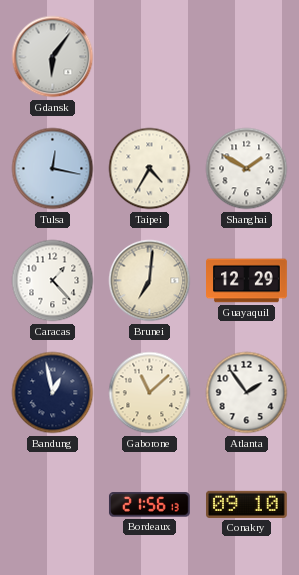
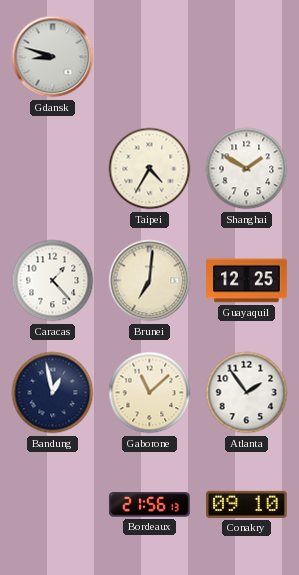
Gdansk: 6:06 -> 8:48
Tulsa: 12:17 -> none
Guayaquil: 12:29 -> 12:25
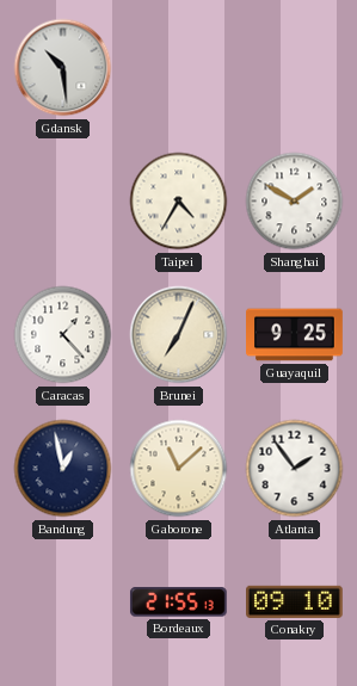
Gdansk: 8:48 -> 10:29
Brunei: 7:01 -> 7:04
Guayaquil: 12:25 -> 9:25
Bordeaux: 21:56 -> 21:55
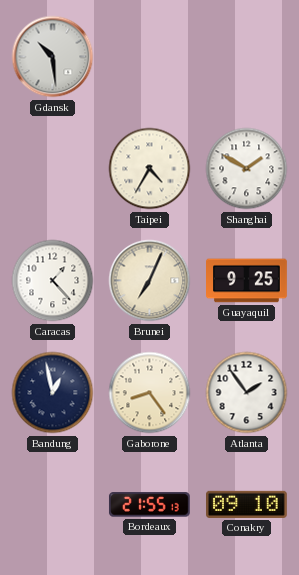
Gaborone: 11:08 -> 8:24
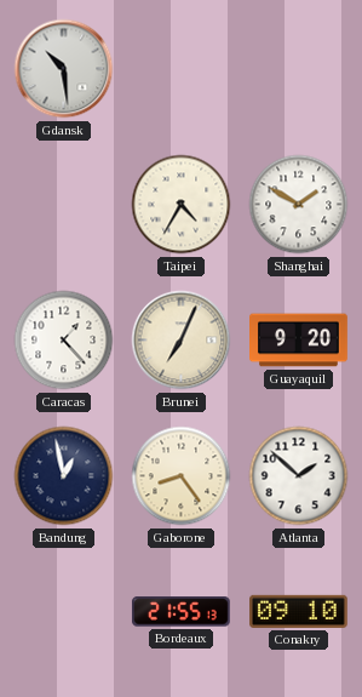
Guayaquil: 9:25 -> 9:20
Atlanta: 1:54 -> 1:52
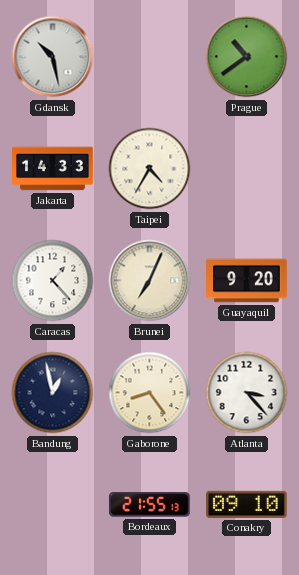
Gdansk: 10:29 -> 10:28
Prague: none -> 10:39
Jakarta: none -> 14:33
Shanghai: 1:50 -> none
Atlanta: 1:52 -> 3:23
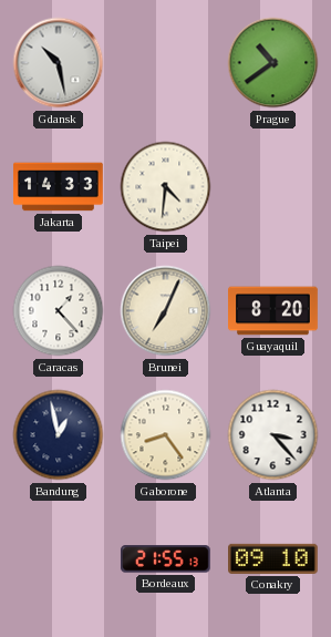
Taipei: 4:35 -> 4:31
Guayaquil: 9:20 -> 8:20
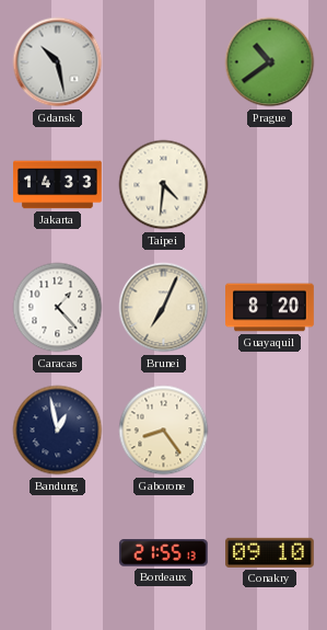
Atlanta: 3:23 -> none
